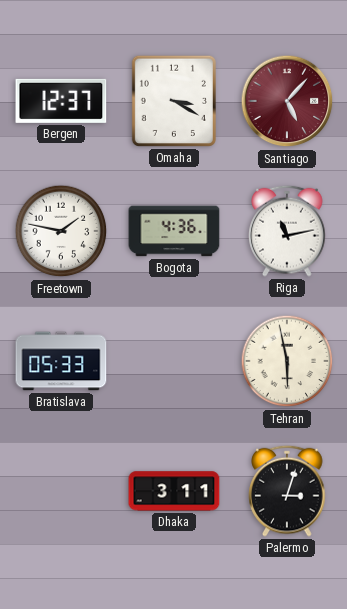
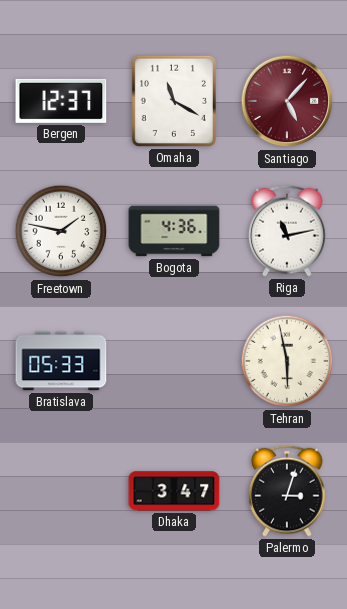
Omaha: 3:20 -> 11:20
Dhaka: 3:11 -> 3:47
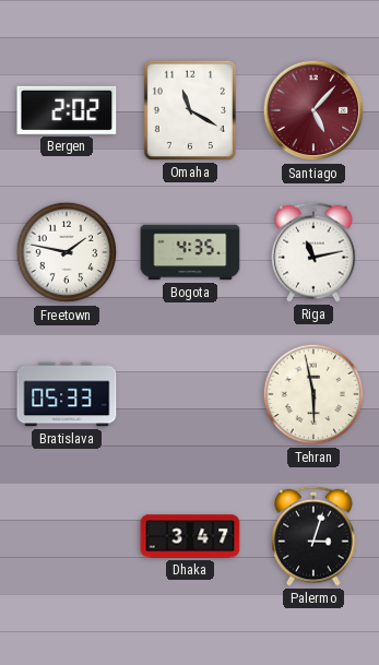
Bergen: 12:37 -> 2:02
Bogota: 4:36 -> 4:35
